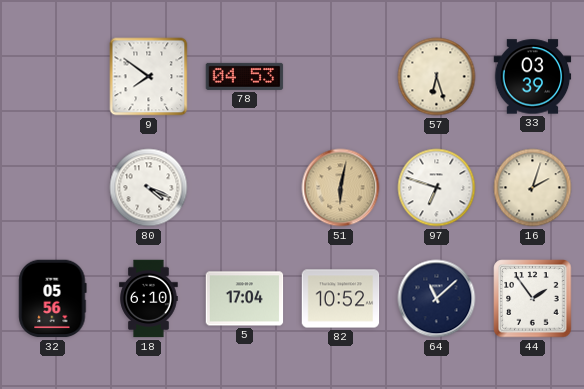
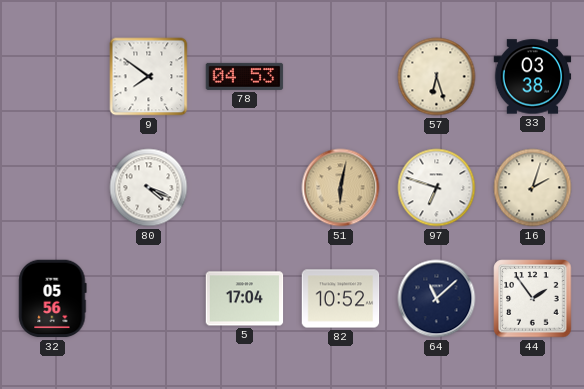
33: 03:39 -> 03:38
18: 6:10 -> none
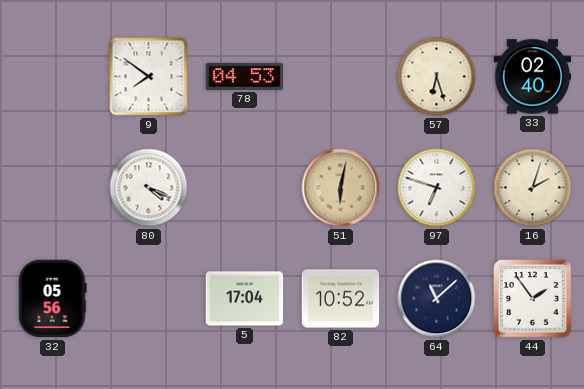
33: 03:38 -> 02:40
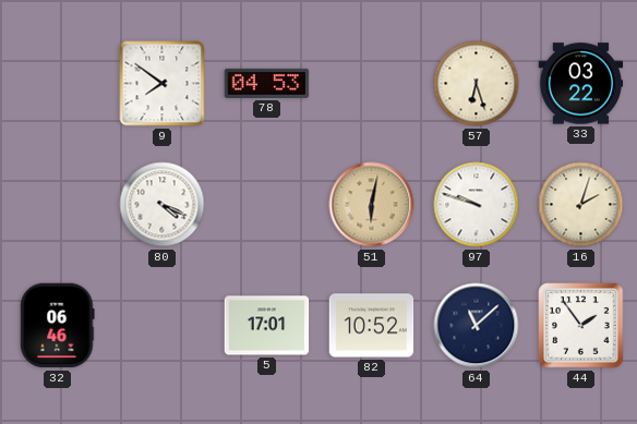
33: 02:40 -> 03:22
97: 6:48 -> 9:48
32: 05:56 -> 06:46
5: 17:04 -> 17:01
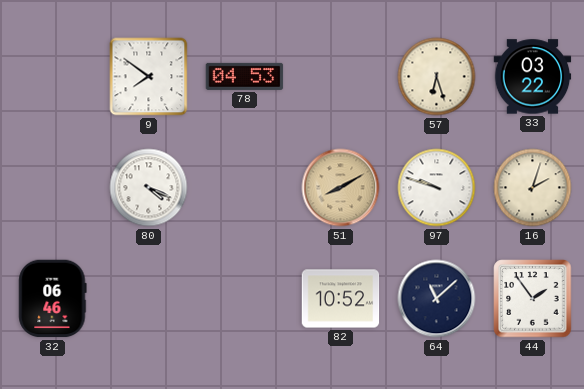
51: 6:02 -> 8:10
5: 17:01 -> none
